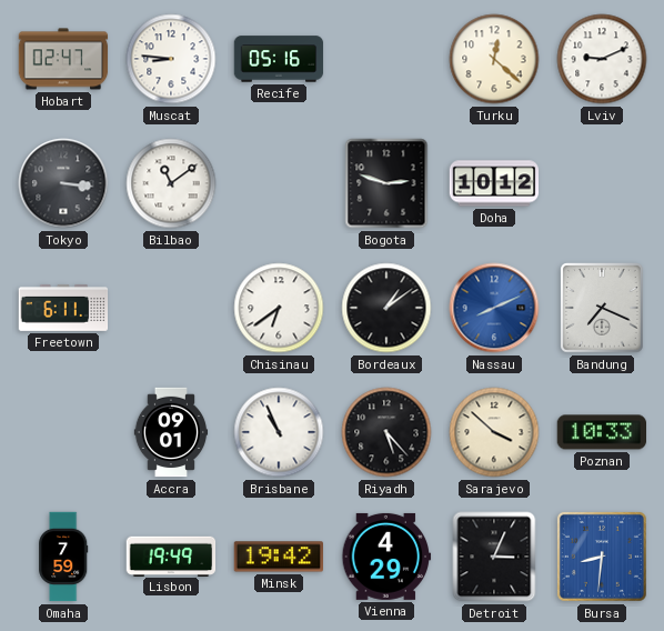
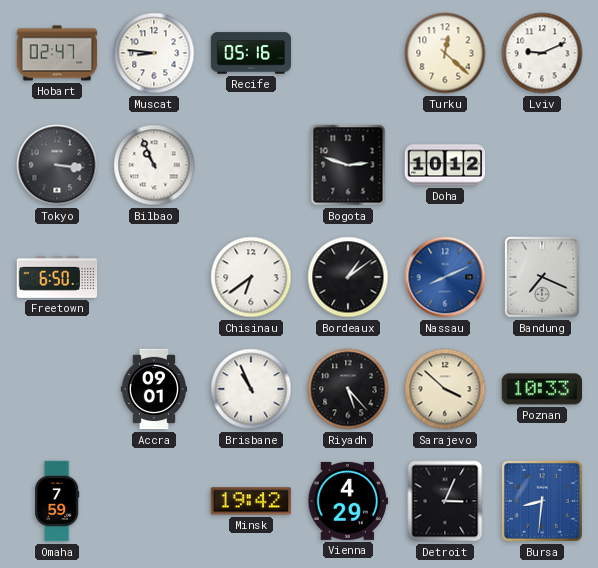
Bilbao: 11:09 -> 10:56
Freetown: 6:11 -> 6:50
Lisbon: 19:49 -> none
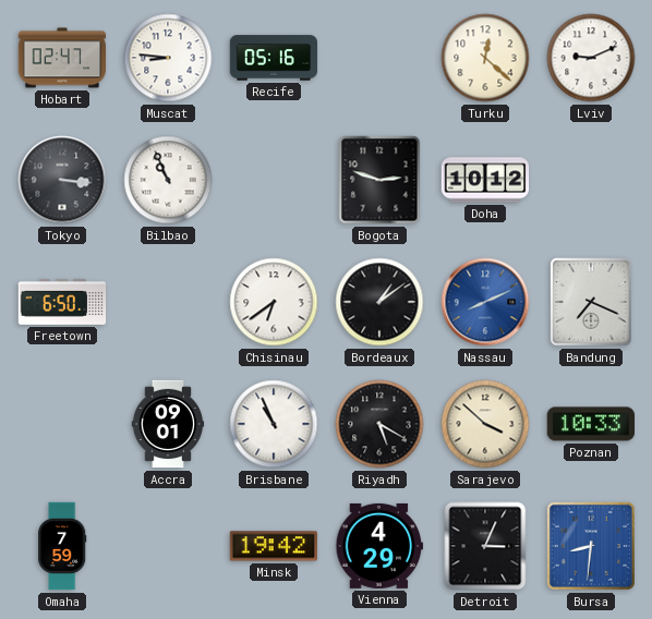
Riyadh: 5:23 -> 5:20
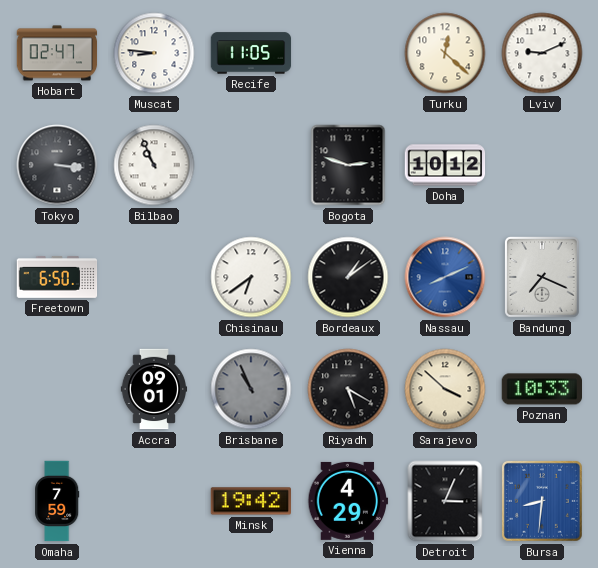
Recife: 05:16 -> 11:05
Brisbane dial: white -> grey
